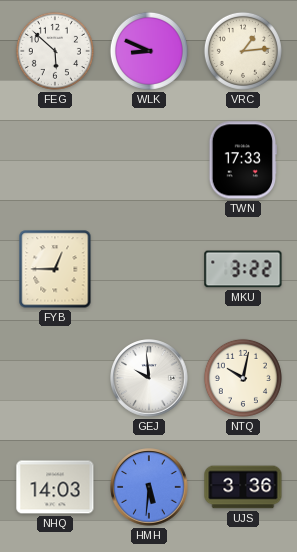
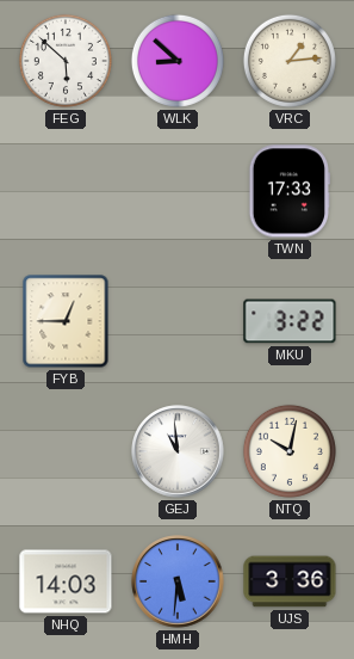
WLK: 8:49 -> 8:52
GEJ: 9:59 -> 10:59
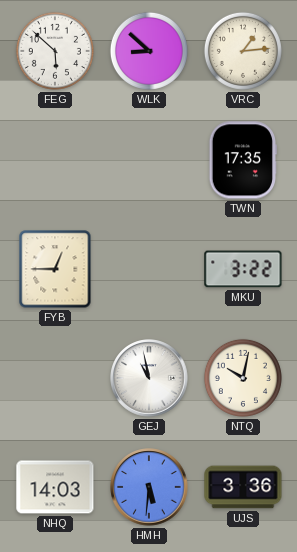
TWN: 17:33 -> 17:35
GEJ: 10:59 -> 10:58
